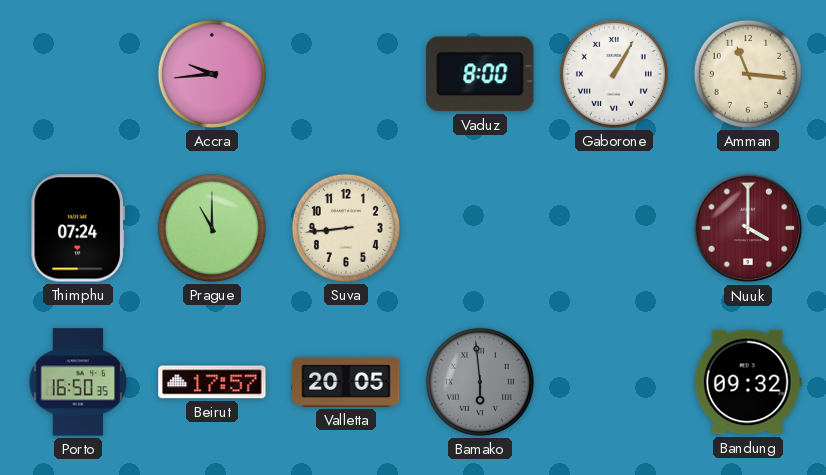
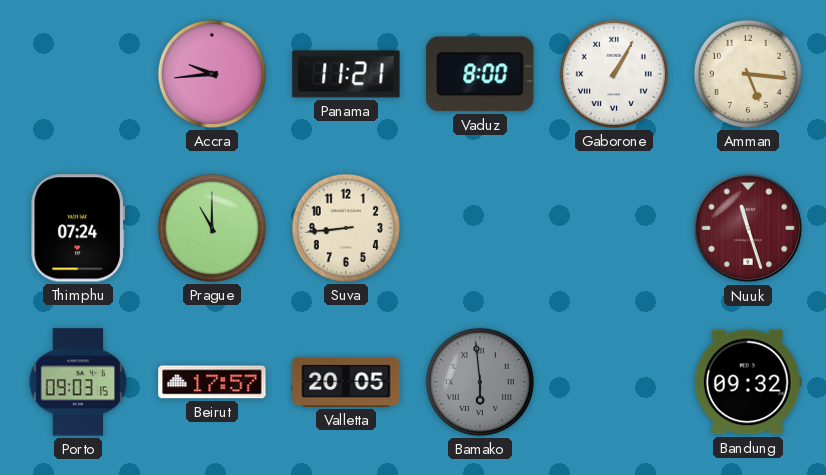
Panama: none -> 11:21
Amman: 11:16 -> 5:16
Nuuk: 4:00 -> 11:27
Porto: 16:50 -> 09:03
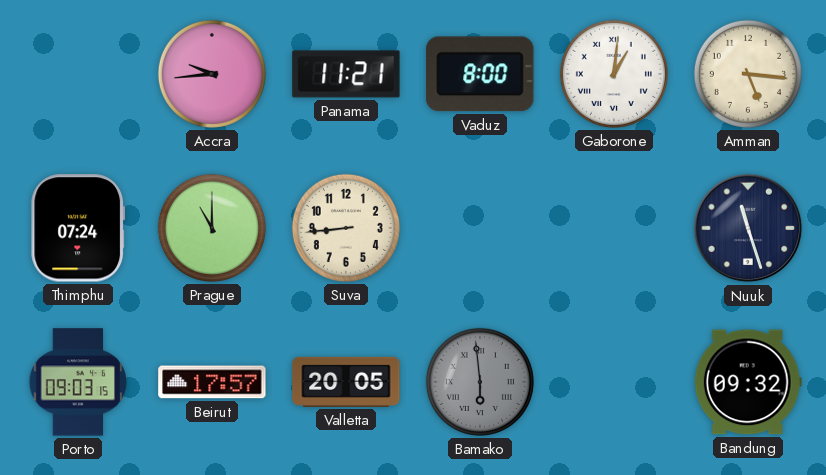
Gaborone: 1:05 -> 1:01
Nuuk dial: burgundy -> navy
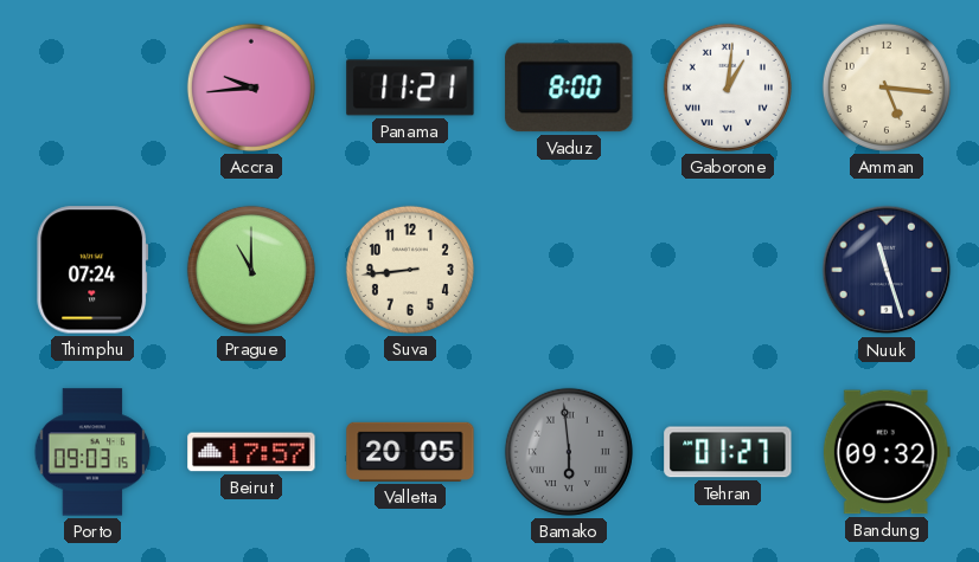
Tehran: none -> 01:27
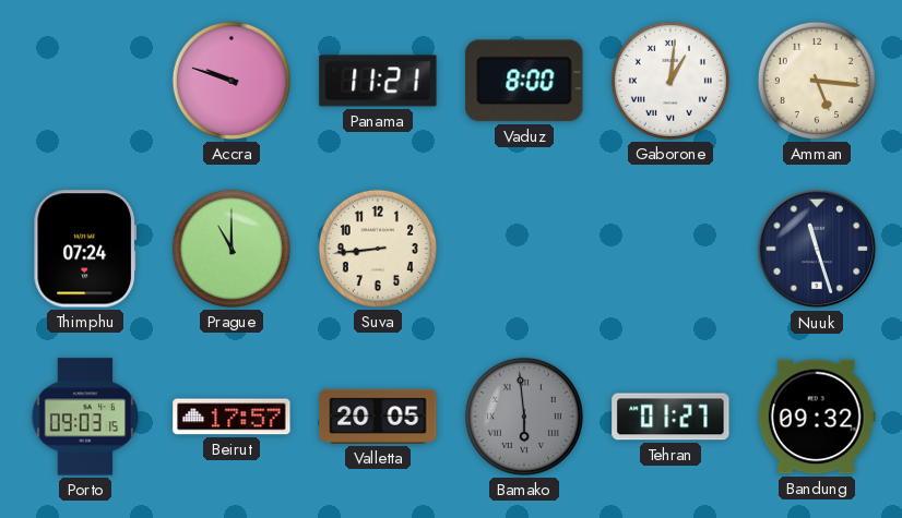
Accra: 9:44 -> 9:48
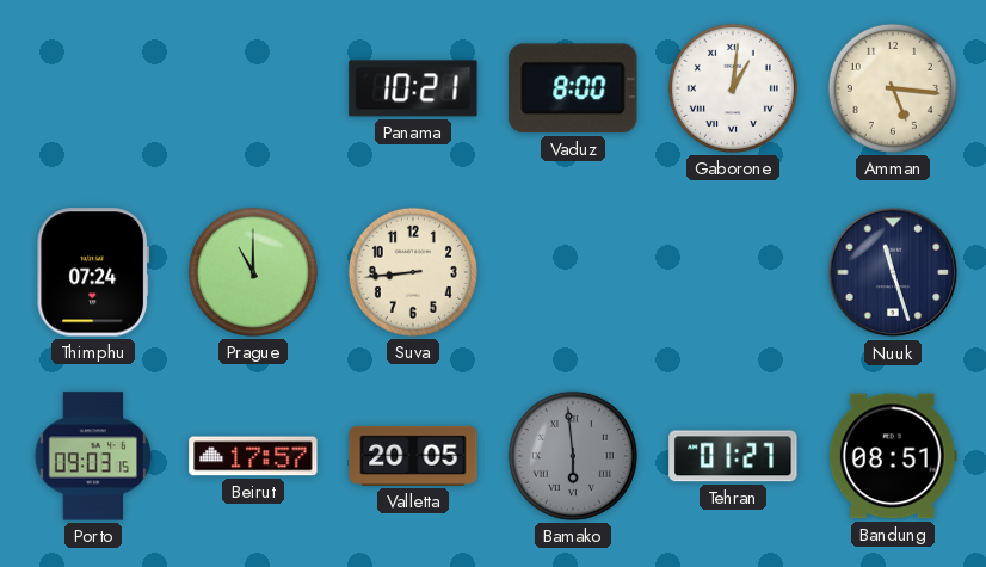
Accra: 9:48 -> none
Panama: 11:21 -> 10:21
Bandung: 09:32 -> 08:51
